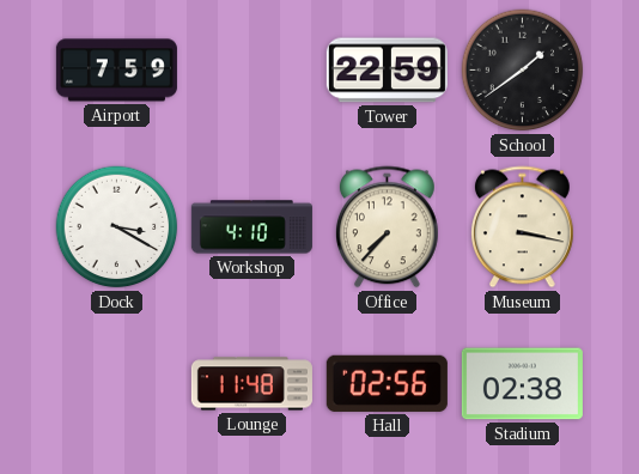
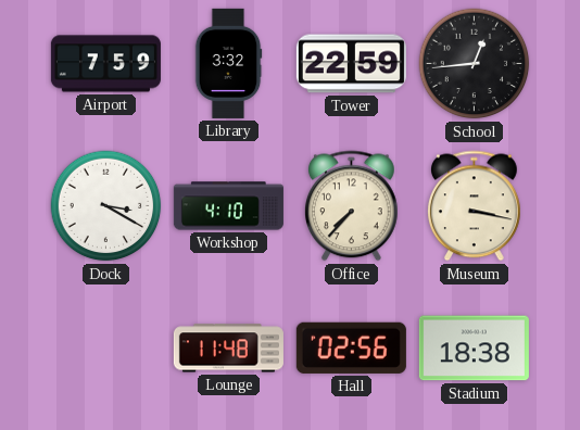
Library: none -> 3:32
School: 1:39 -> 12:44
Stadium: 02:38 -> 18:38
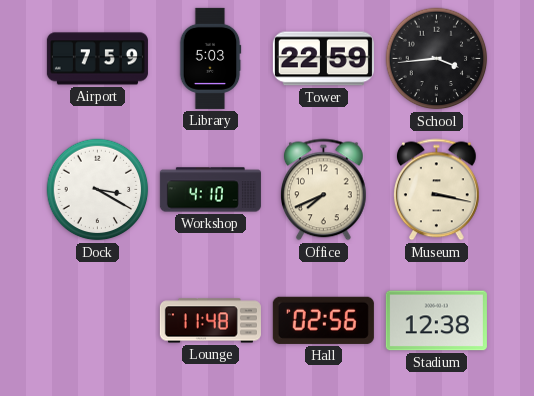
Library: 3:32 -> 5:03
School: 12:44 -> 3:44
Office: 7:37 -> 7:41
Stadium: 18:38 -> 12:38
